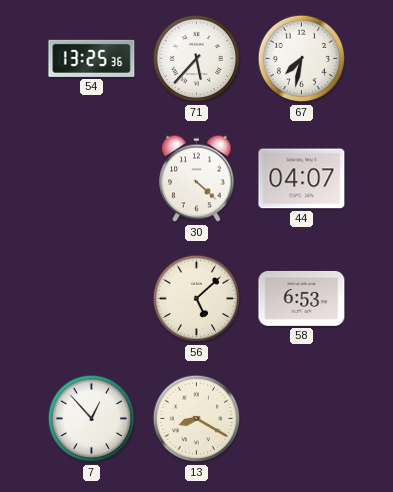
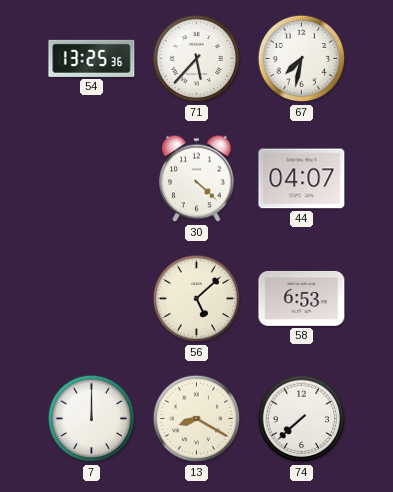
7: 12:53 -> 12:00
74: none -> 7:38
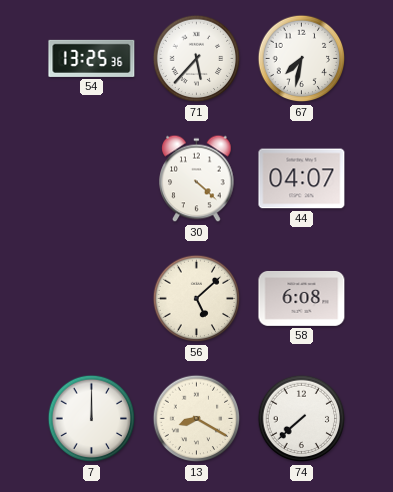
58: 6:53 -> 6:08
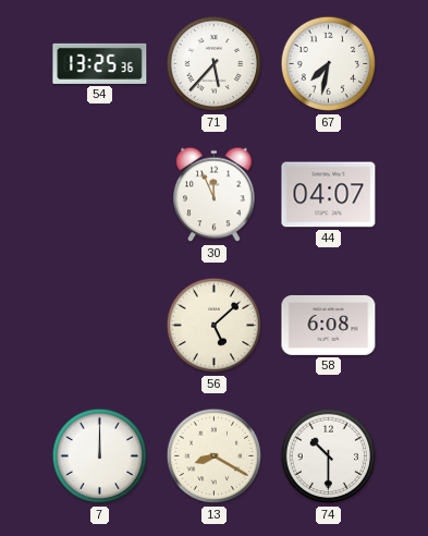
30: 4:22 -> 11:56
74: 7:38 -> 10:30
